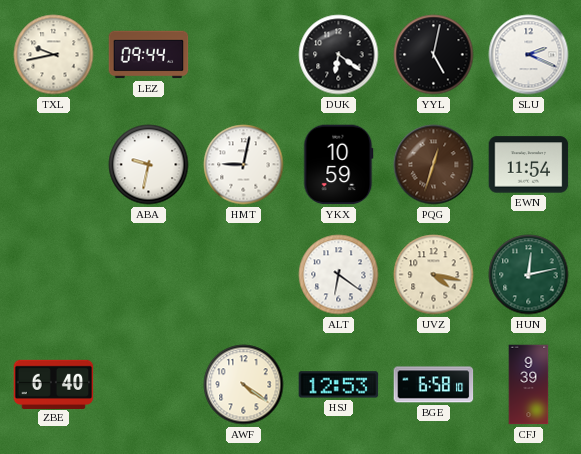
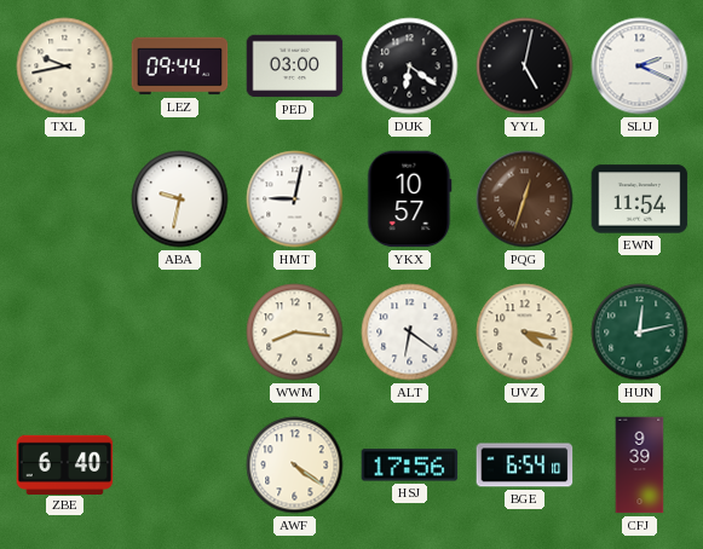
PED: none -> 03:00
YKX: 10:59 -> 10:57
WWM: none -> 8:16
HSJ: 12:53 -> 17:56
BGE: 6:58 -> 6:54
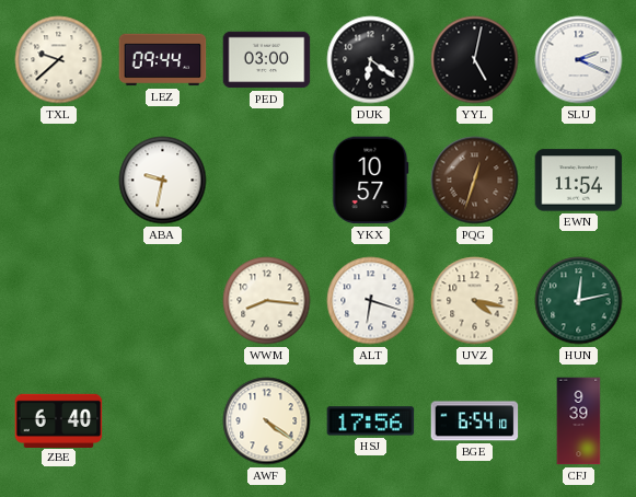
TXL: 9:43 -> 9:38
HMT: 9:02 -> none
ALT: 6:21 -> 6:18
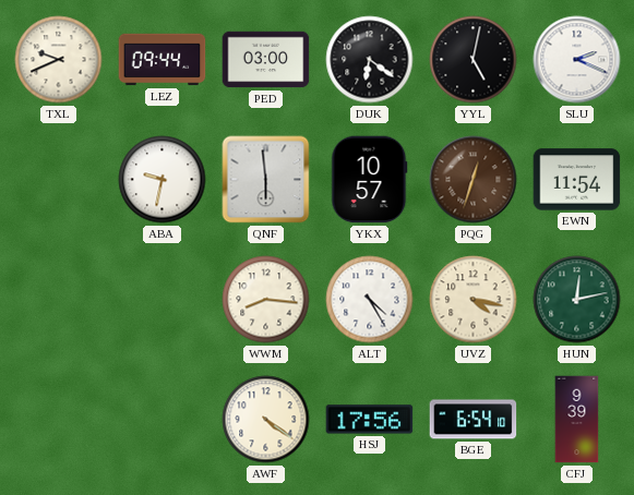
TXL: 9:38 -> 9:41
QNF: none -> 5:59
ALT: 6:18 -> 4:25
ZBE: 6:40 -> none
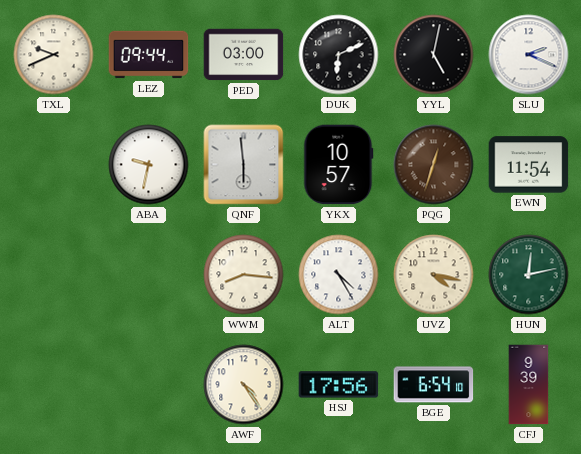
DUK: 6:21 -> 6:11
AWF: 4:21 -> 4:24
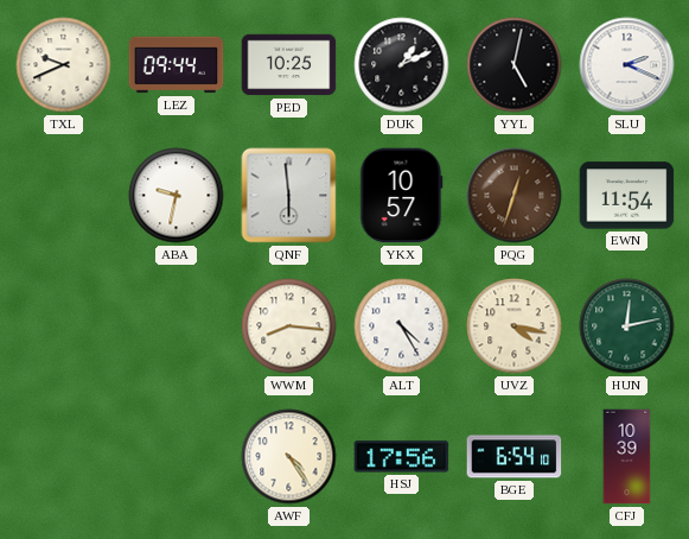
PED: 03:00 -> 10:25
DUK: 6:11 -> 1:11
CFJ: 9:39 -> 10:39
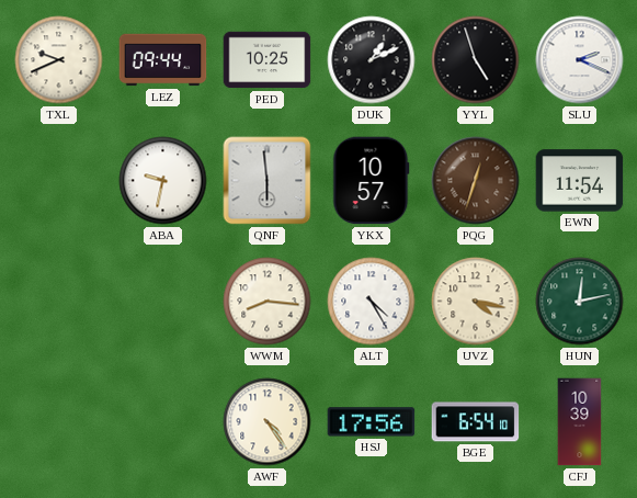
YYL: 5:02 -> 4:57
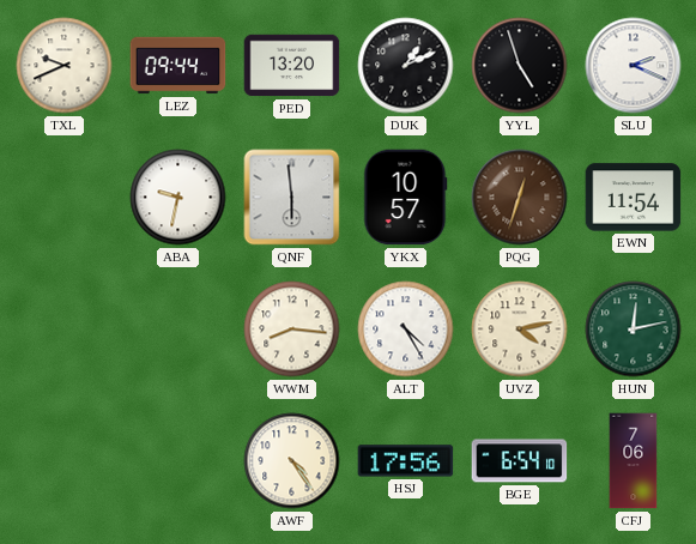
PED: 10:25 -> 13:20
UVZ: 4:17 -> 4:13
CFJ: 10:39 -> 7:06
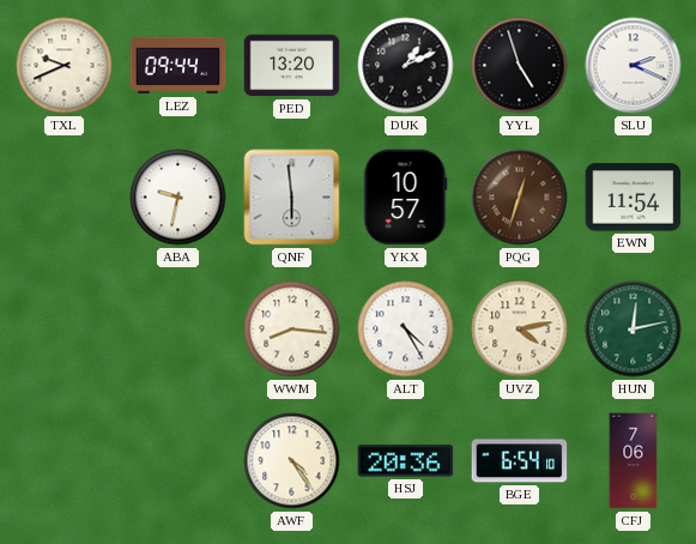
HSJ: 17:56 -> 20:36
